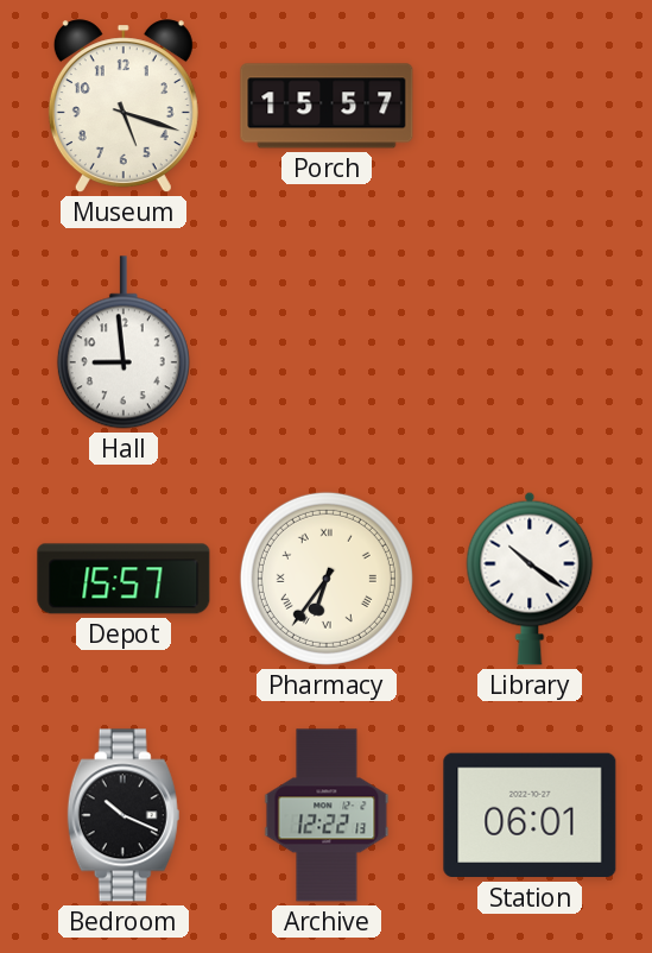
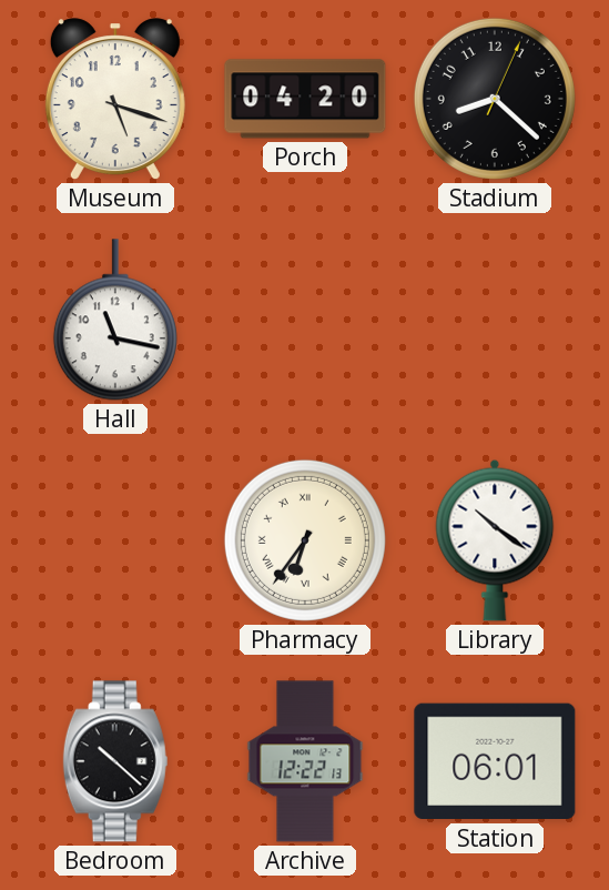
Porch: 15:57 -> 04:20
Stadium: none -> 8:22
Hall: 8:59 -> 11:17
Depot: 15:57 -> none
Bedroom: 10:19 -> 10:22
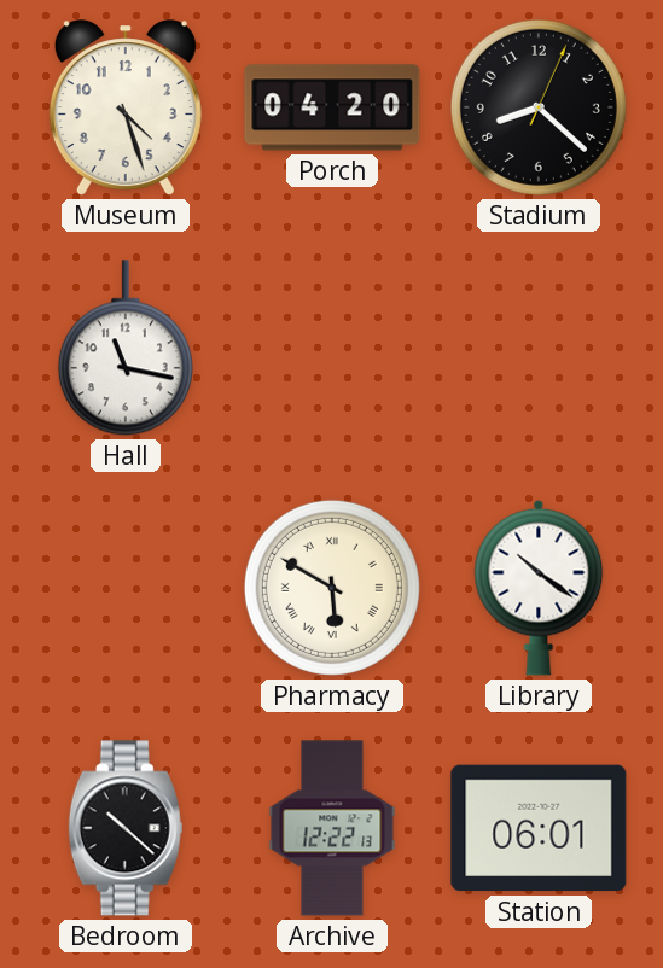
Museum: 5:18 -> 4:27
Pharmacy: 6:36 -> 5:50
